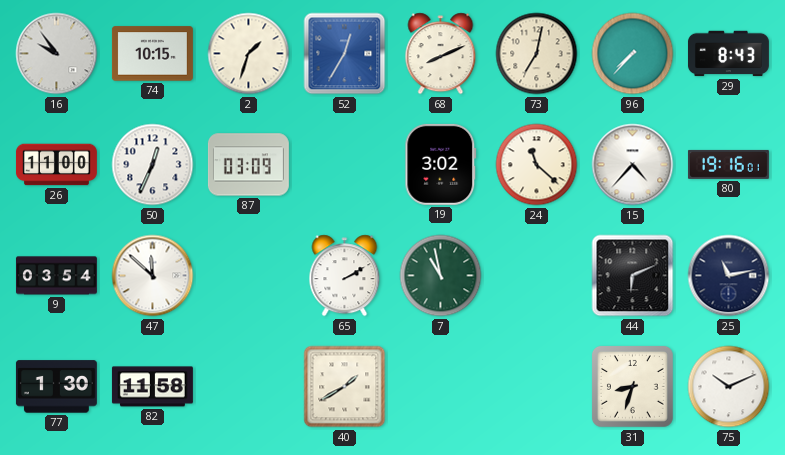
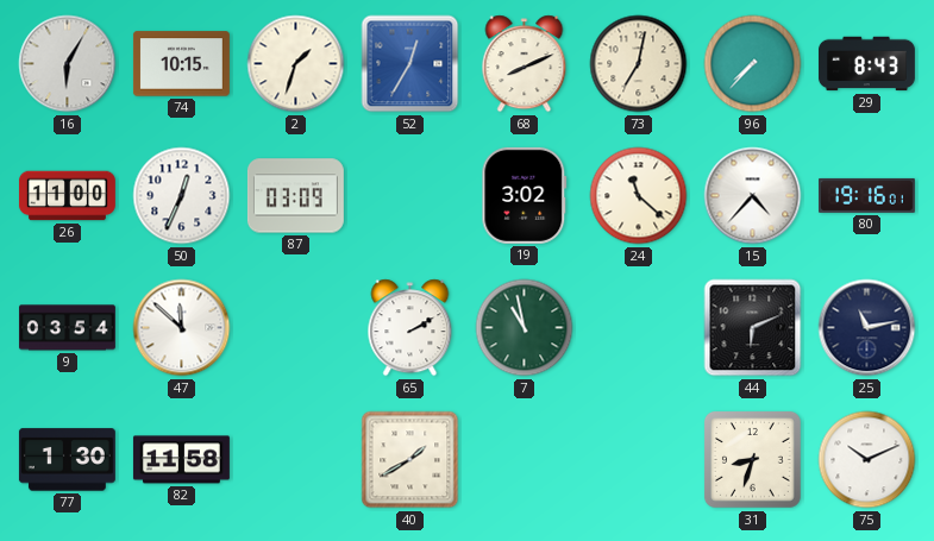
16: 9:54 -> 6:05
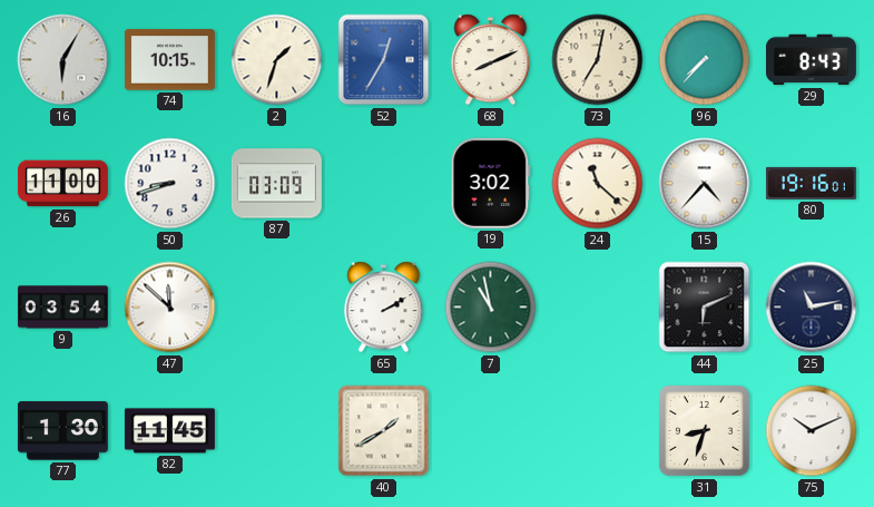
50: 12:34 -> 8:42
82: 11:58 -> 11:45
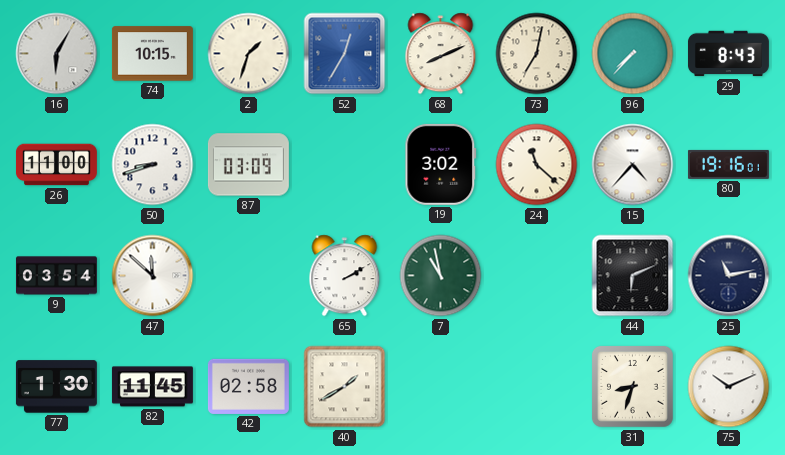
42: none -> 02:58
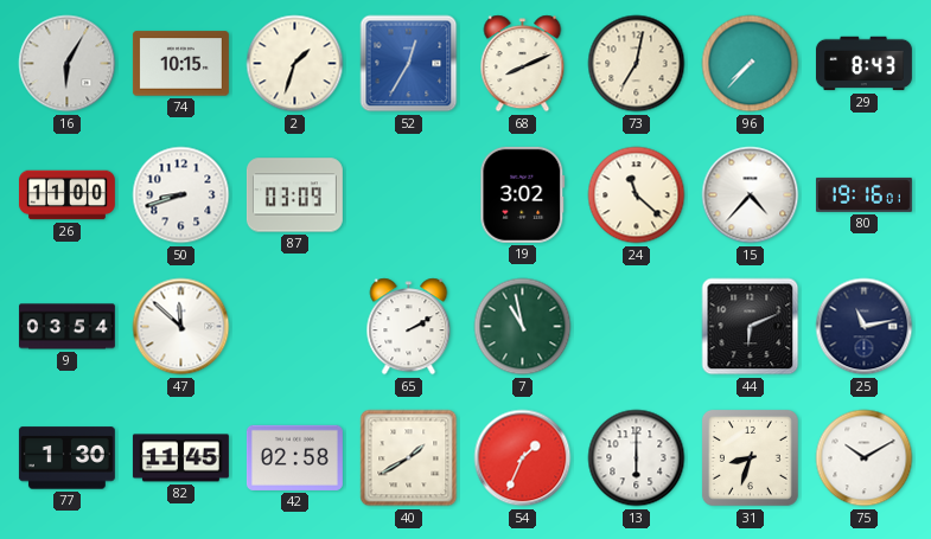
54: none -> 1:34
13: none -> 6:00
75: 10:11 -> 10:10
